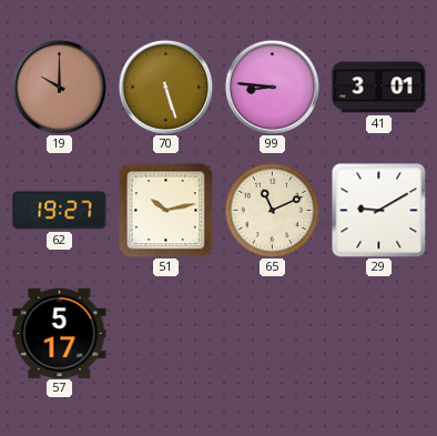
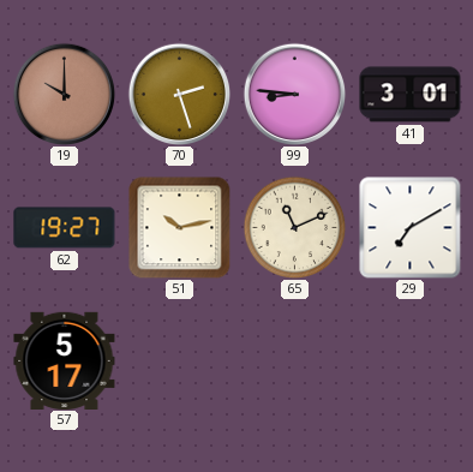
70: 5:27 -> 2:27
29: 9:10 -> 7:10
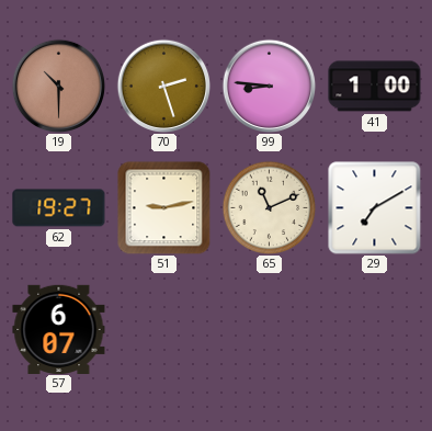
19: 10:00 -> 10:30
41: 3:01 -> 1:00
51: 10:13 -> 9:13
57: 5:17 -> 6:07
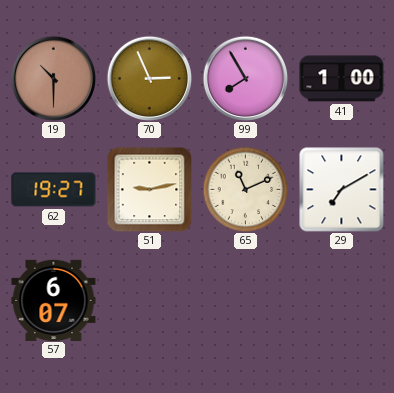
70: 2:27 -> 2:56
99: 8:46 -> 7:55
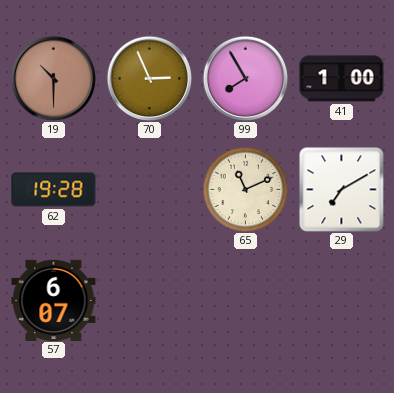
62: 19:27 -> 19:28
51: 9:13 -> none
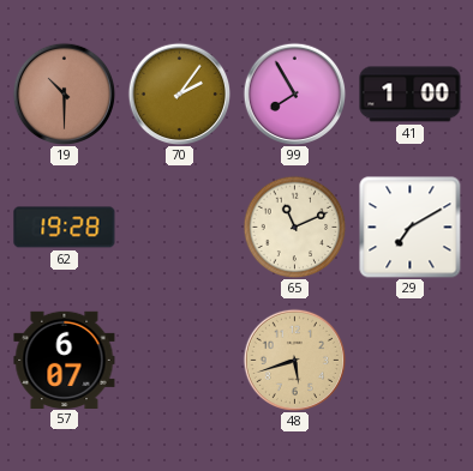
70: 2:56 -> 2:06
48: none -> 5:42
